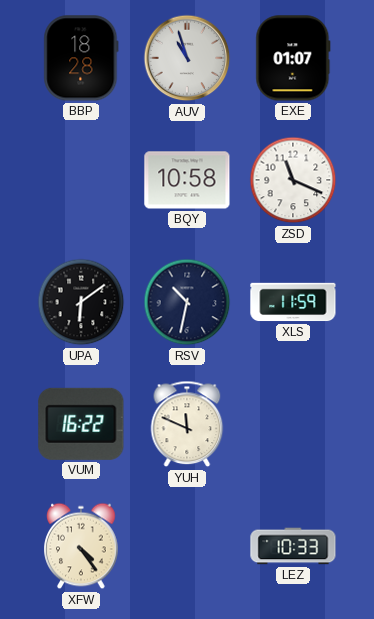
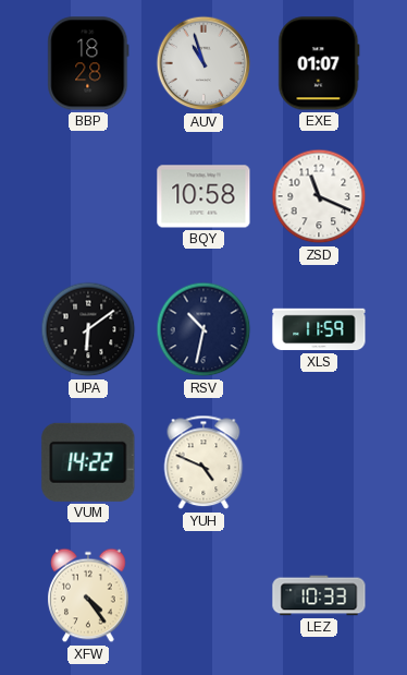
VUM: 16:22 -> 14:22
YUH: 11:49 -> 4:49
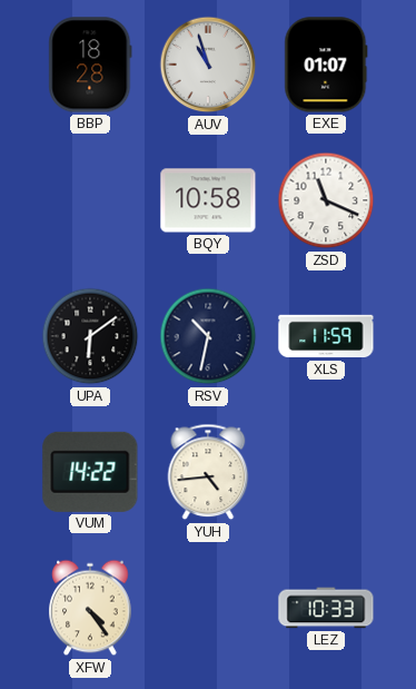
YUH: 4:49 -> 4:44
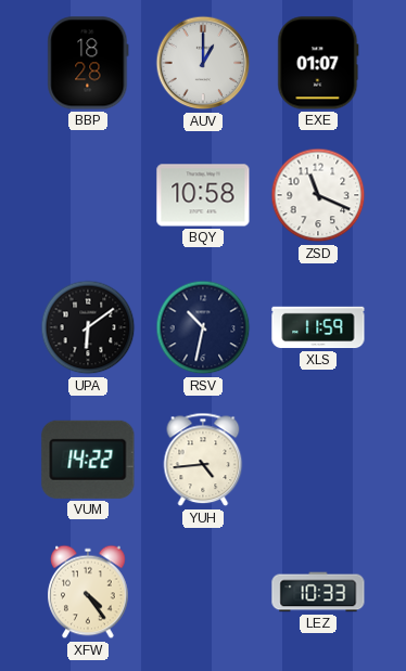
AUV: 10:57 -> 1:00
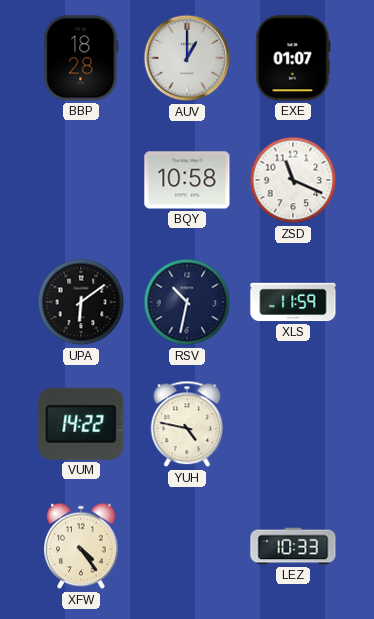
YUH: 4:44 -> 4:47
